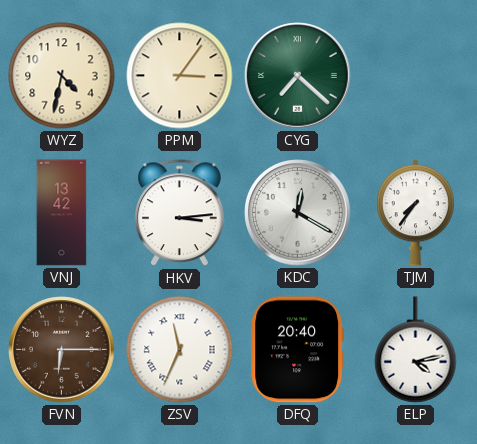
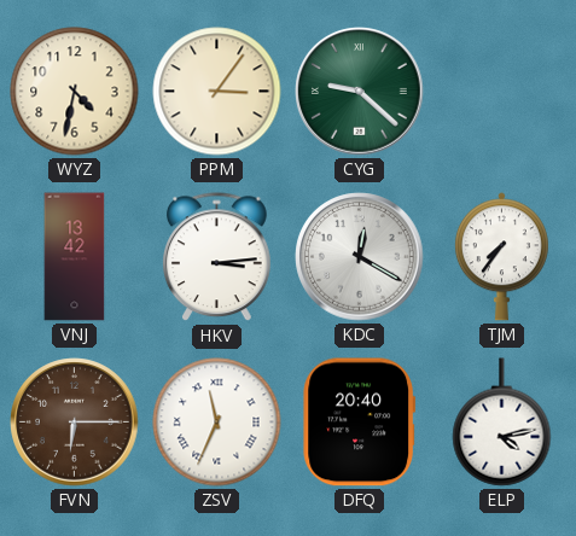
CYG: 7:22 -> 9:22
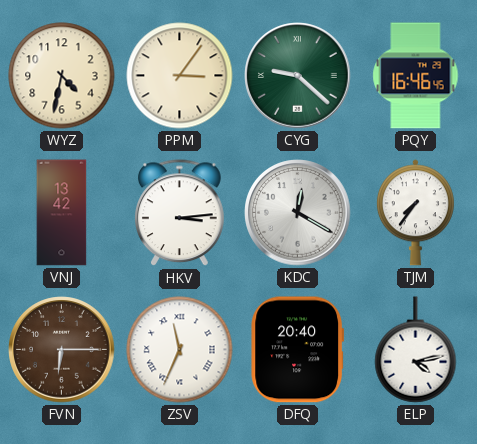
PQY: none -> 16:46
